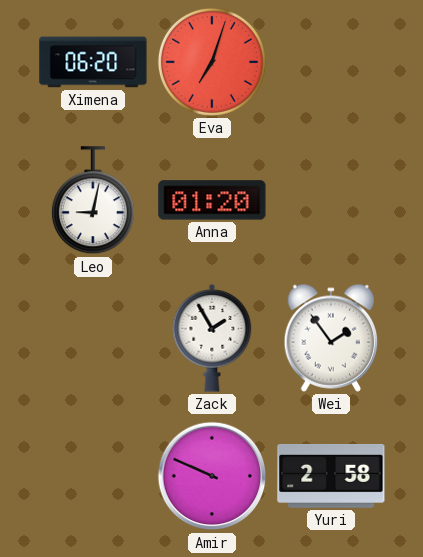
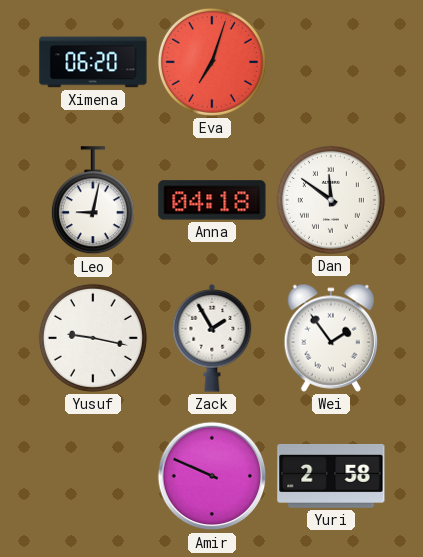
Anna: 01:20 -> 04:18
Dan: none -> 11:51
Yusuf: none -> 9:17
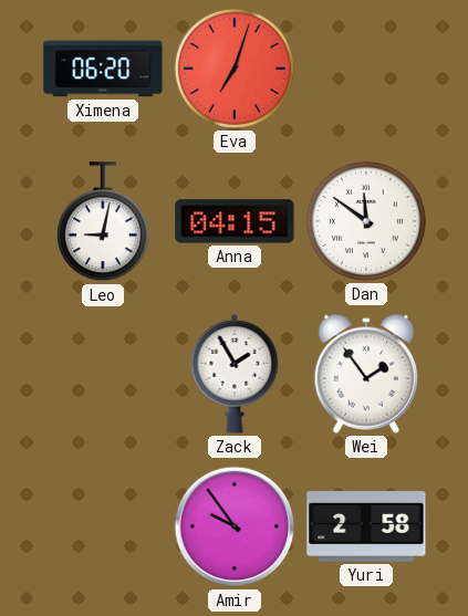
Anna: 04:18 -> 04:15
Yusuf: 9:17 -> none
Amir: 9:49 -> 9:54
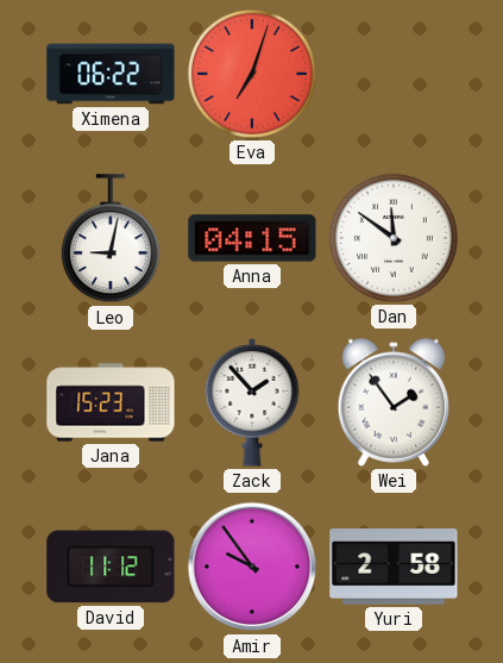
Ximena: 06:20 -> 06:22
Jana: none -> 15:23
Zack: 1:55 -> 1:53
David: none -> 11:12
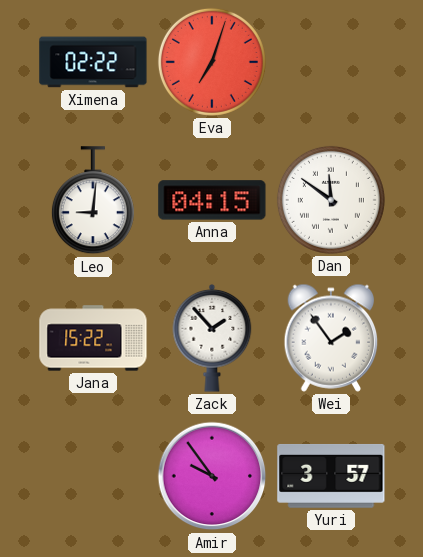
Ximena: 06:22 -> 02:22
Leo: 9:02 -> 9:01
Jana: 15:23 -> 15:22
David: 11:12 -> none
Yuri: 2:58 -> 3:57
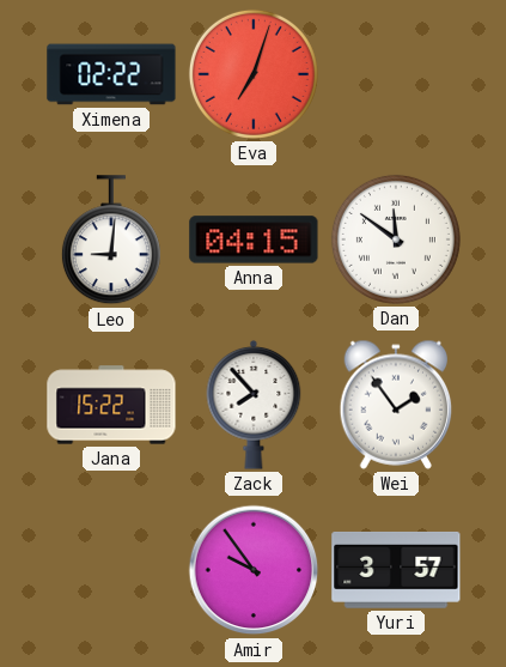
Zack: 1:53 -> 7:53
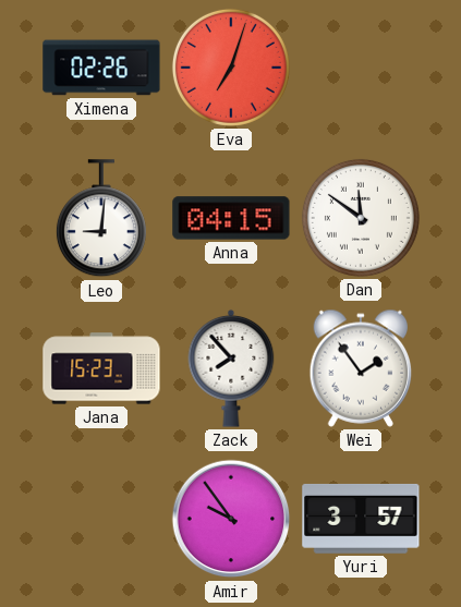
Ximena: 02:22 -> 02:26
Jana: 15:22 -> 15:23
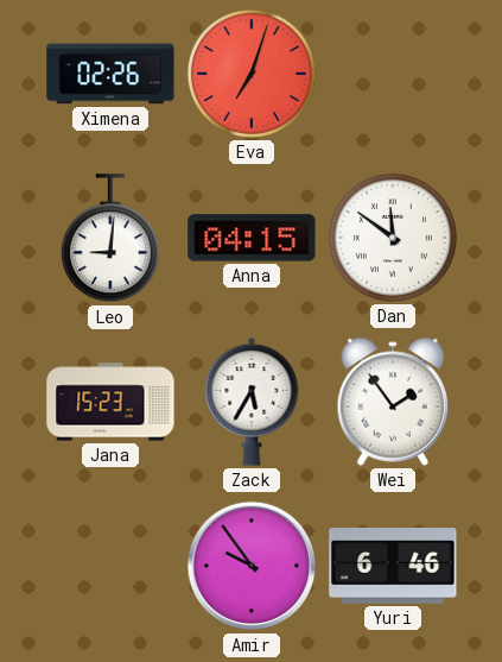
Zack: 7:53 -> 5:35
Yuri: 3:57 -> 6:46
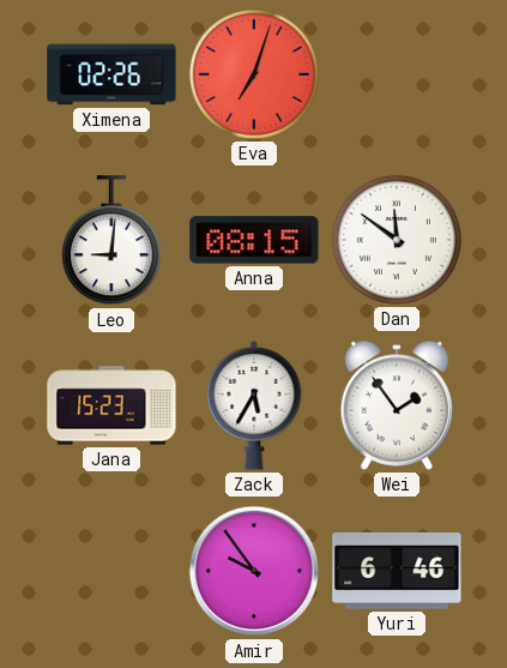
Anna: 04:15 -> 08:15
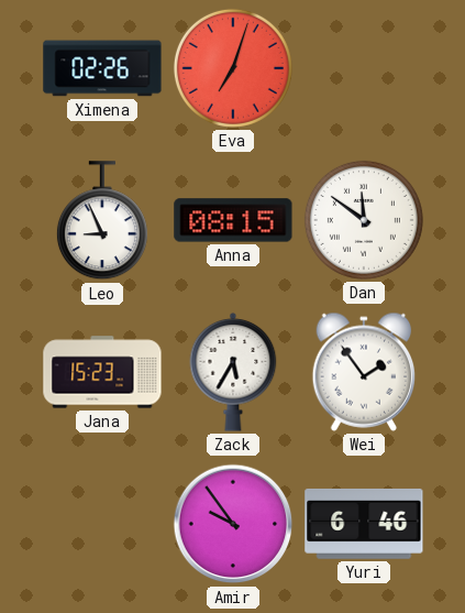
Leo: 9:01 -> 8:56
